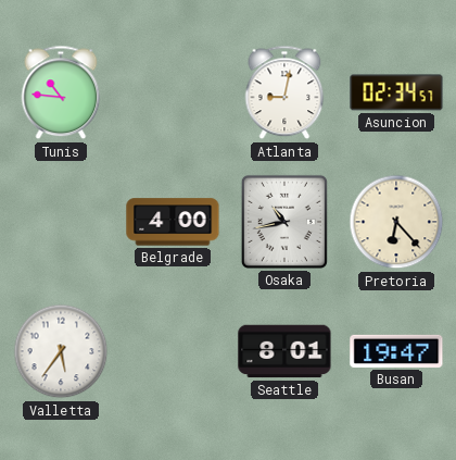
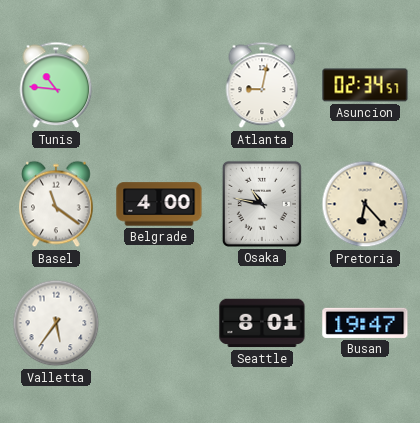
Basel: none -> 11:21
Osaka: 10:43 -> 10:47
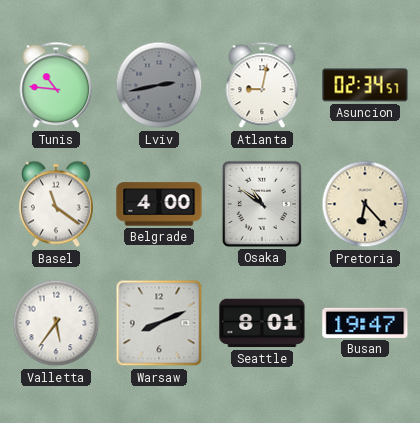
Lviv: none -> 2:43
Osaka: 10:47 -> 10:51
Warsaw: none -> 8:11
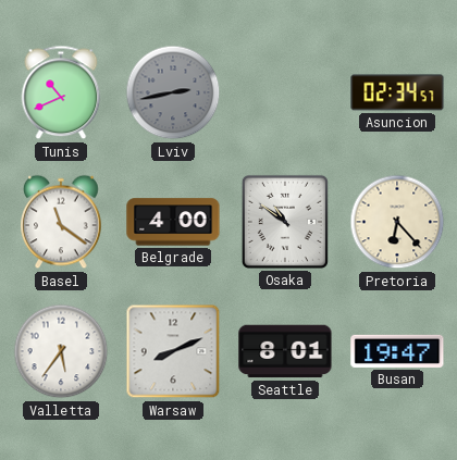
Tunis: 10:46 -> 10:41
Atlanta: 9:02 -> none
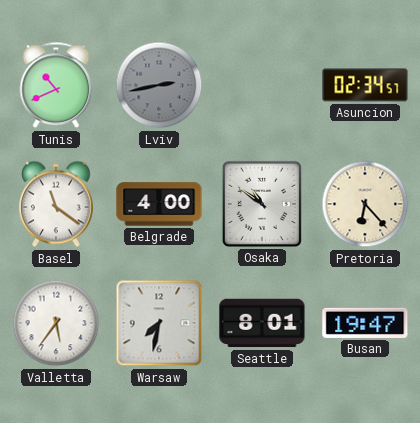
Warsaw: 8:11 -> 7:32
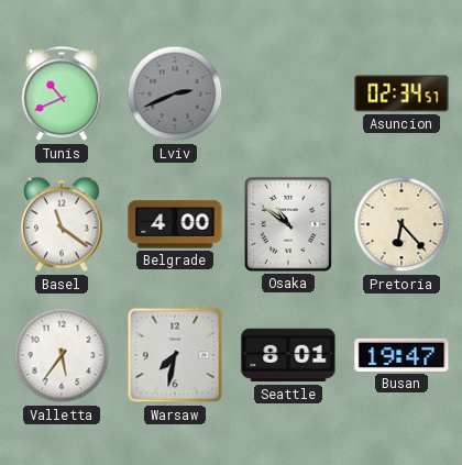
Lviv: 2:43 -> 2:41
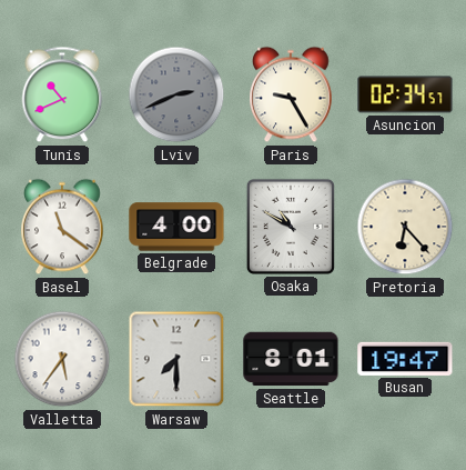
Paris: none -> 9:25
Osaka: 10:51 -> 10:50
Warsaw: 7:32 -> 7:30
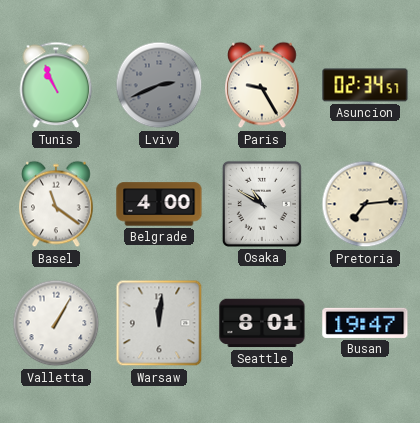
Tunis: 10:41 -> 10:56
Pretoria: 6:23 -> 7:14
Valletta: 5:36 -> 1:05
Warsaw: 7:30 -> 12:01
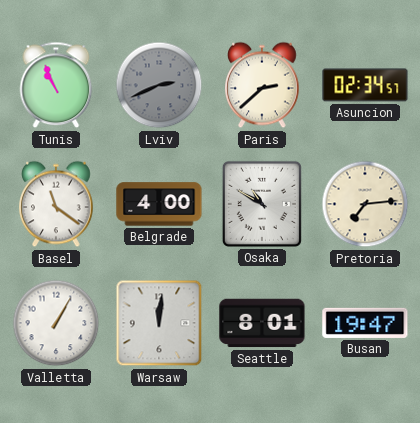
Paris: 9:25 -> 2:38
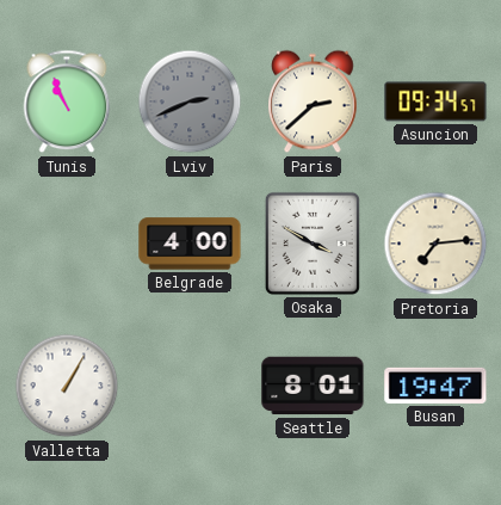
Asuncion: 02:34 -> 09:34
Basel: 11:21 -> none
Osaka: 10:50 -> 3:50
Warsaw: 12:01 -> none
